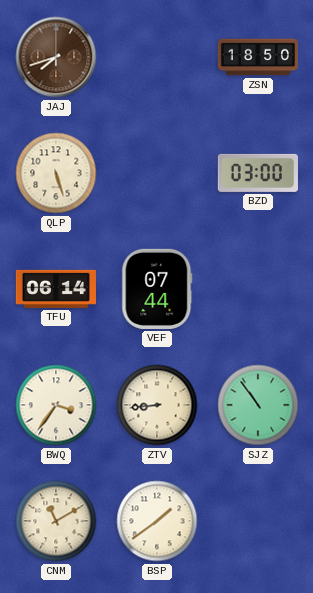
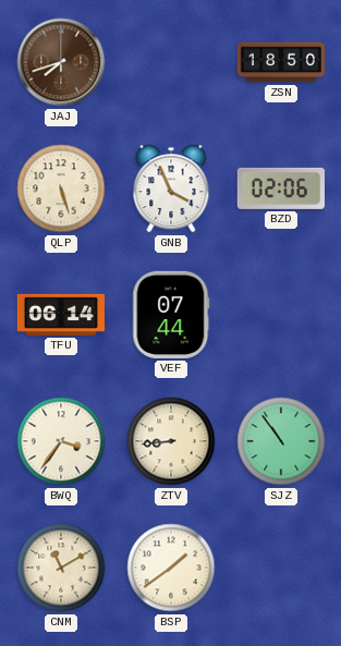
GNB: none -> 3:56
BZD: 03:00 -> 02:06
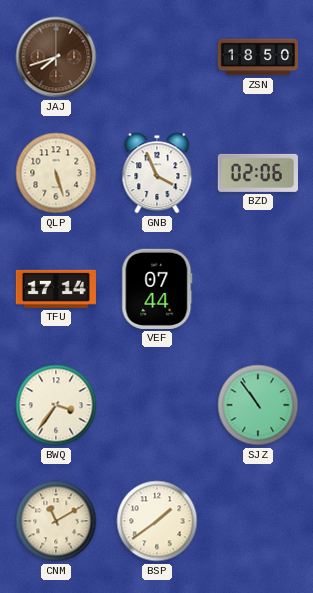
TFU: 06:14 -> 17:14
ZTV: 8:44 -> none
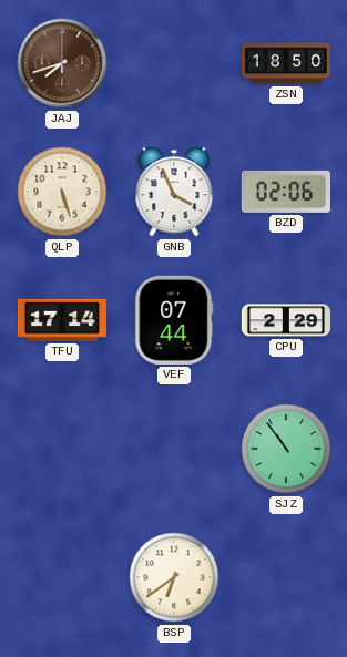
CPU: none -> 2:29
BWQ: 3:36 -> none
CNM: 11:10 -> none
BSP: 1:39 -> 6:39
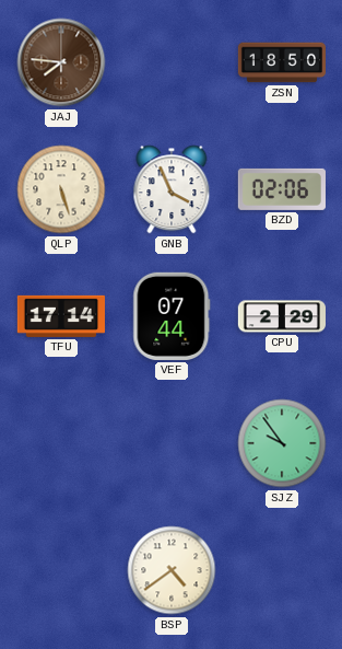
JAJ: 7:42 -> 7:46
SJZ: 10:54 -> 9:54
BSP: 6:39 -> 4:39
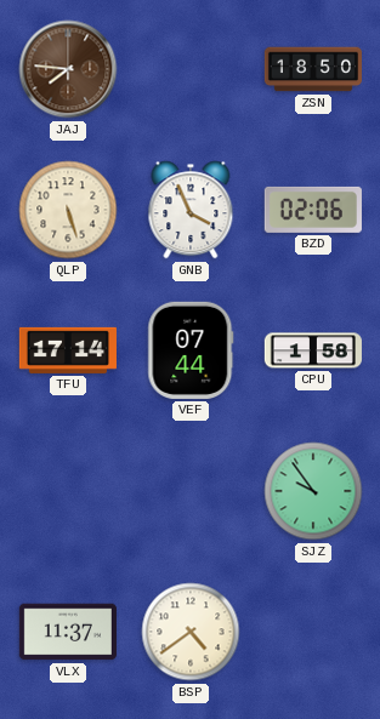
CPU: 2:29 -> 1:58
VLX: none -> 11:37
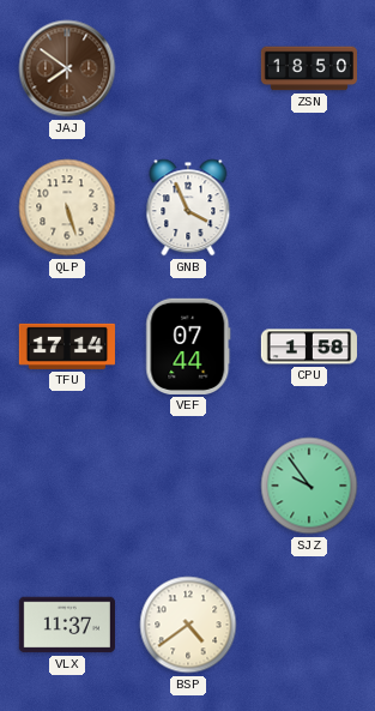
JAJ: 7:46 -> 7:51
BZD: 02:06 -> none
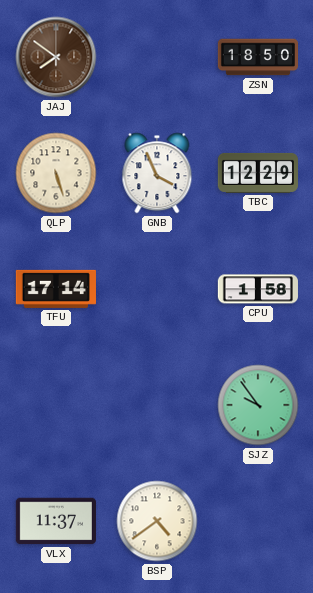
TBC: none -> 12:29
VEF: 07:44 -> none
